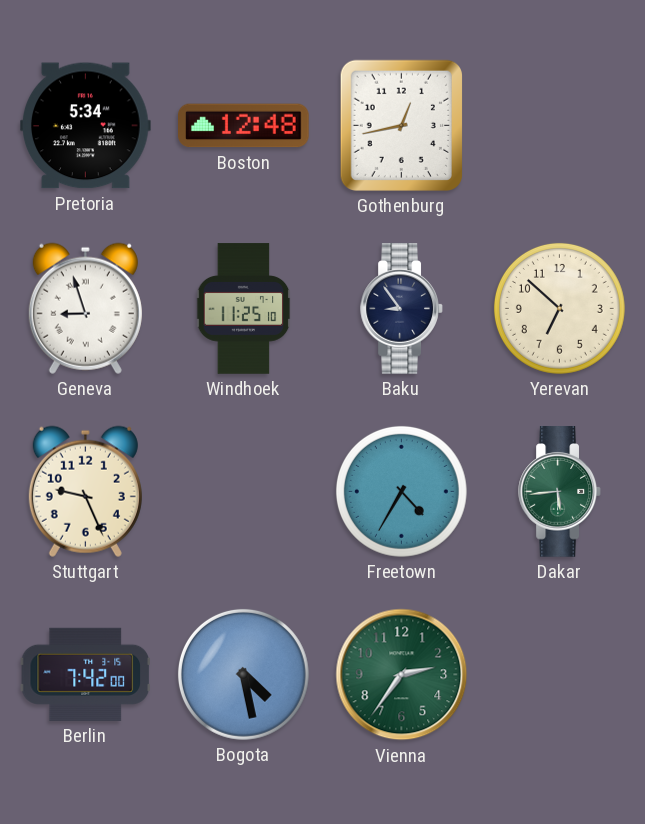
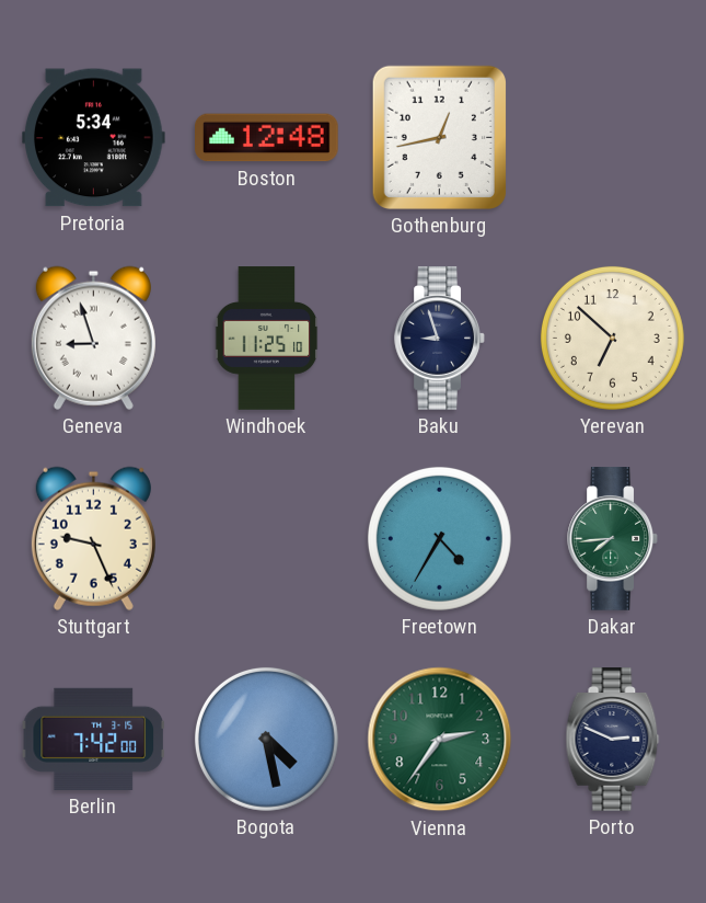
Baku: 8:54 -> 8:57
Dakar: 5:44 -> 7:44
Porto: none -> 2:49
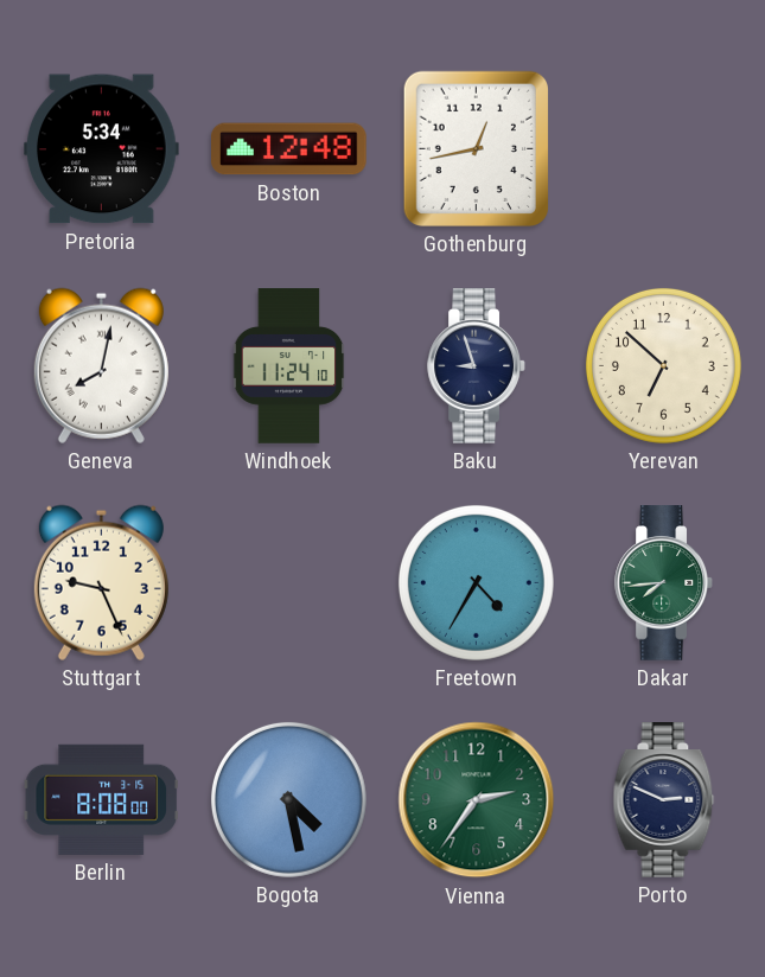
Geneva: 8:57 -> 8:02
Windhoek: 11:25 -> 11:24
Berlin: 7:42 -> 8:08
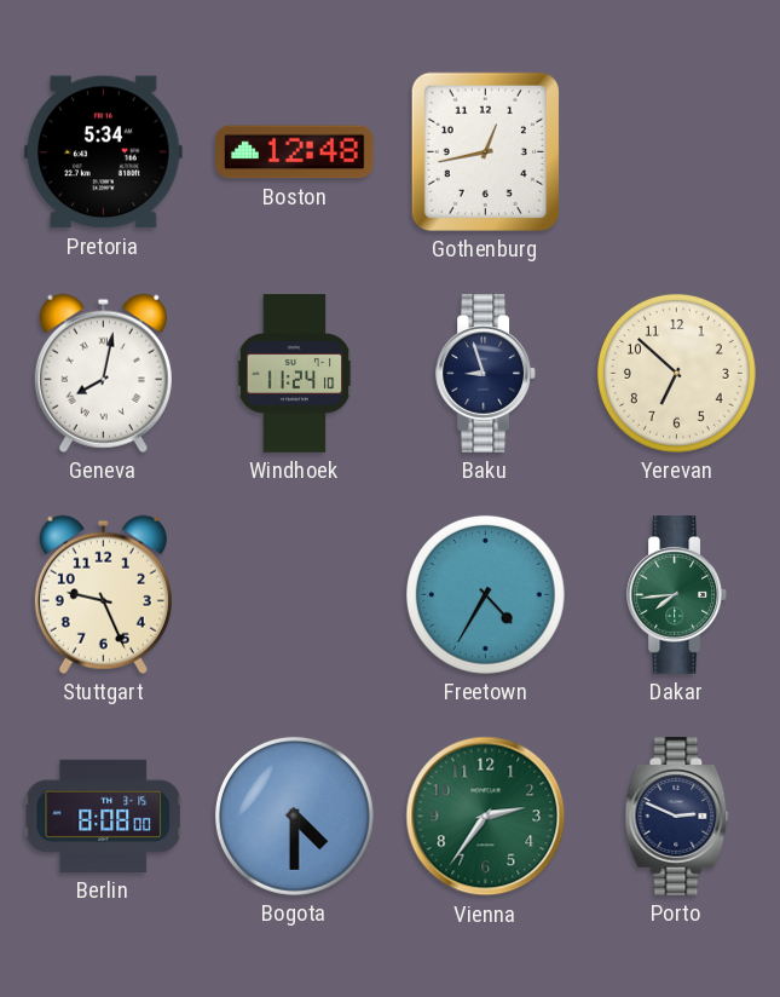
Bogota: 4:28 -> 4:30
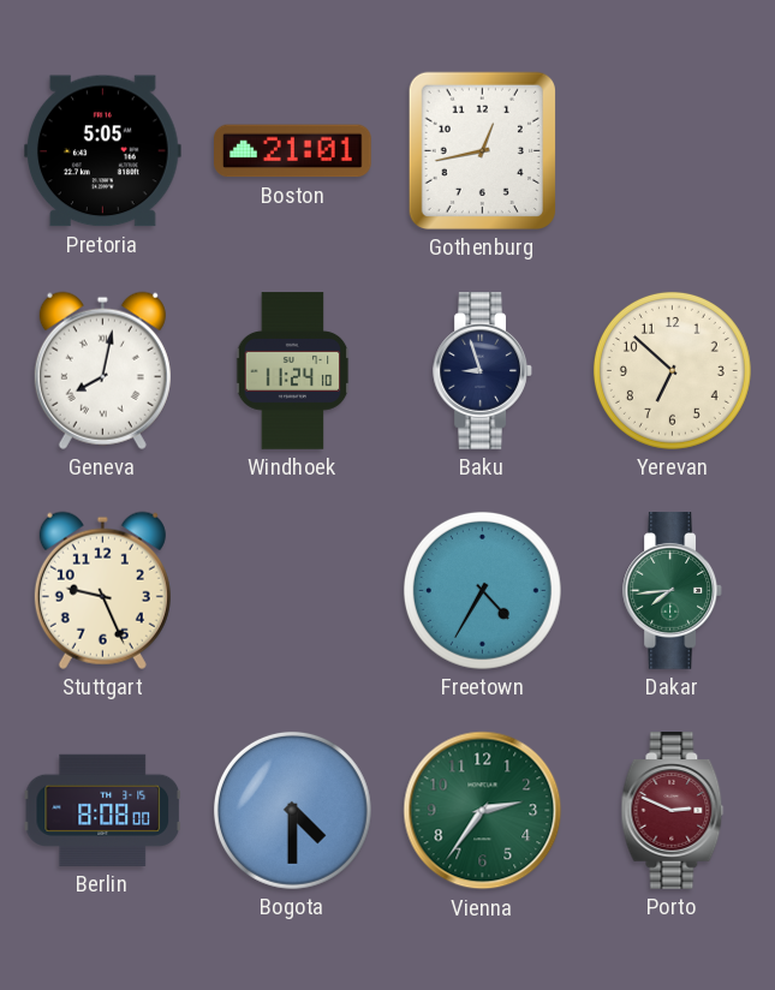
Pretoria: 5:34 -> 5:05
Boston: 12:48 -> 21:01
Porto dial: navy -> burgundy
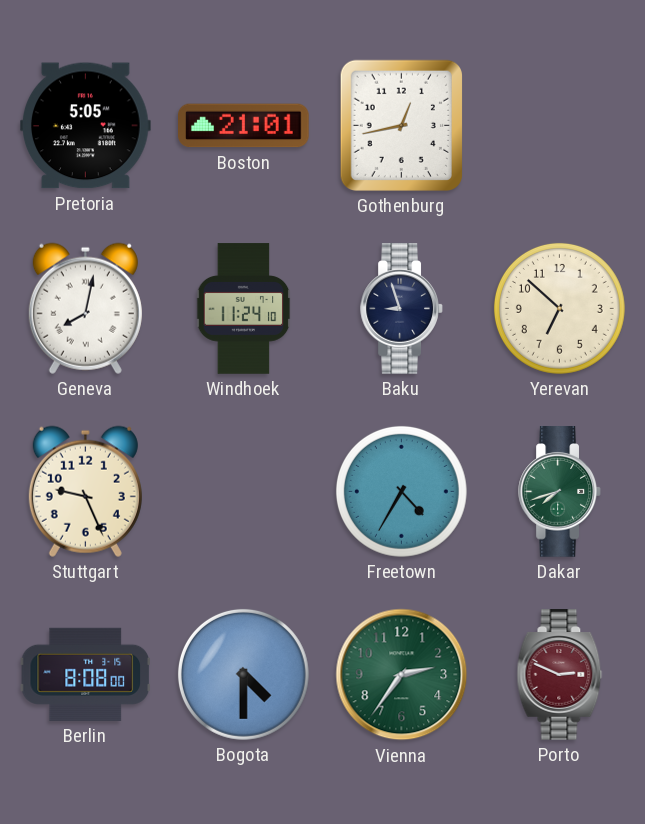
Dakar: 7:44 -> 7:42
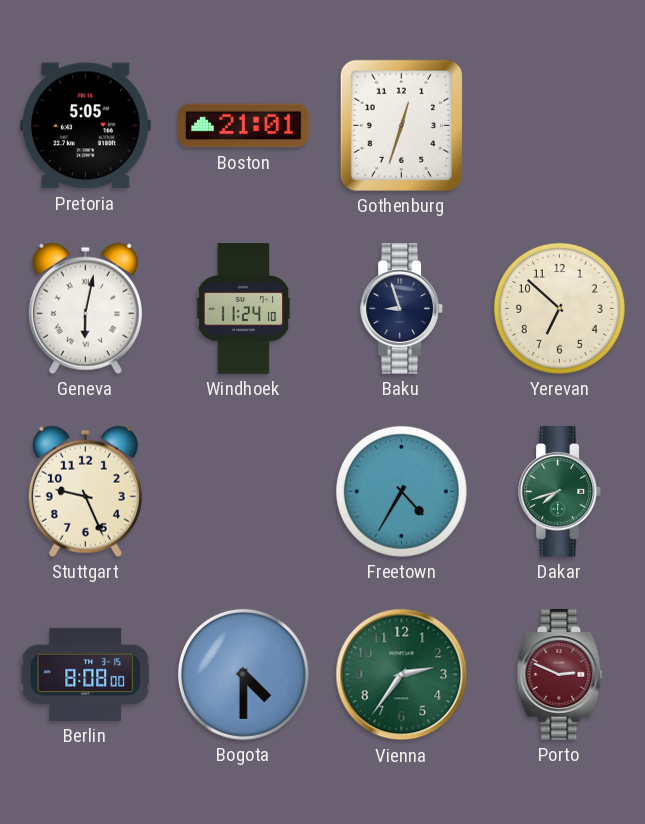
Gothenburg: 12:43 -> 12:33
Geneva: 8:02 -> 6:02
